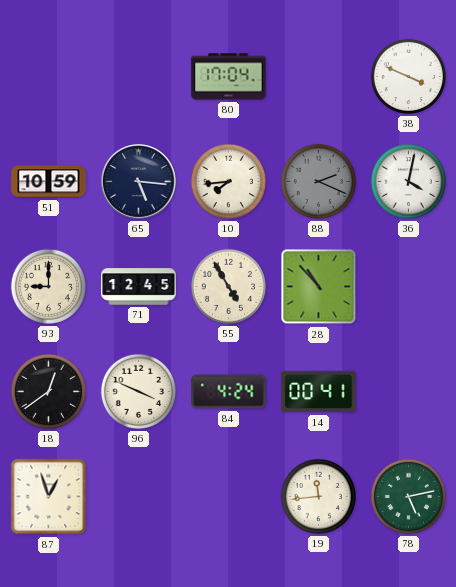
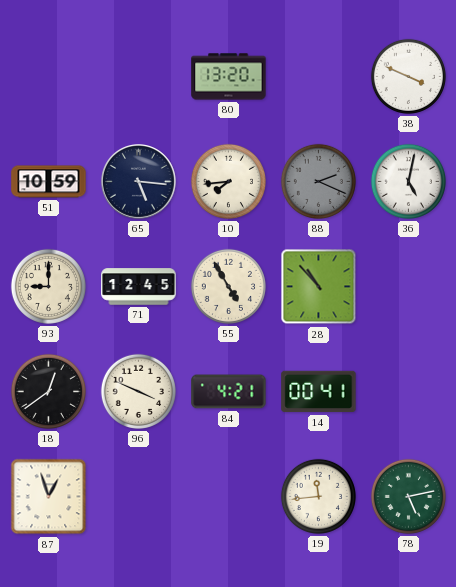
80: 17:04 -> 13:20
36: 4:02 -> 5:02
84: 4:24 -> 4:21
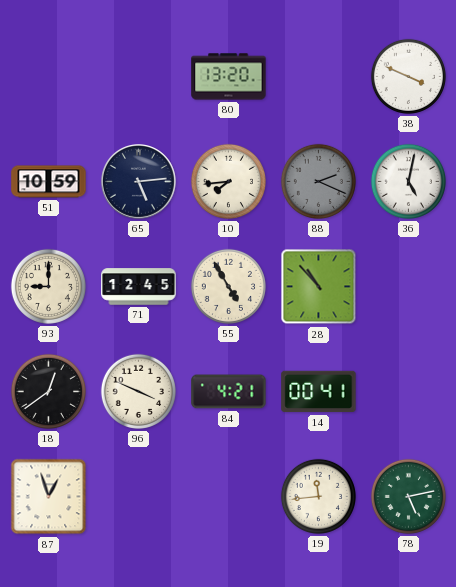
65: 5:16 -> 5:14
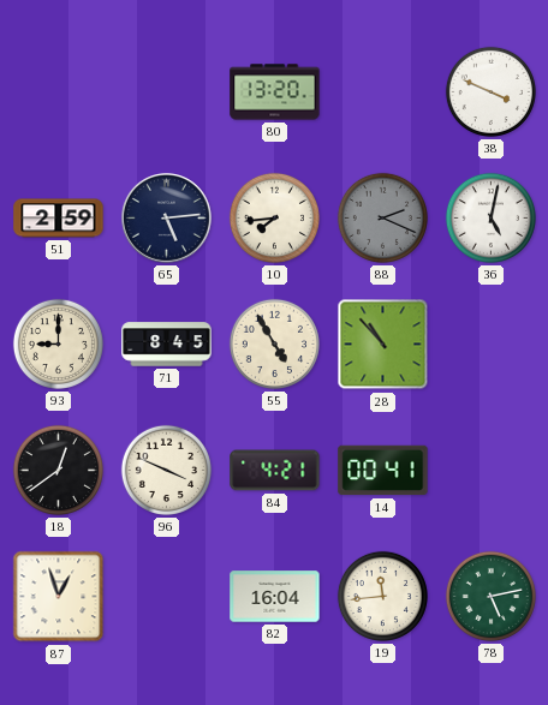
51: 10:59 -> 2:59
71: 12:45 -> 8:45
82: none -> 16:04
